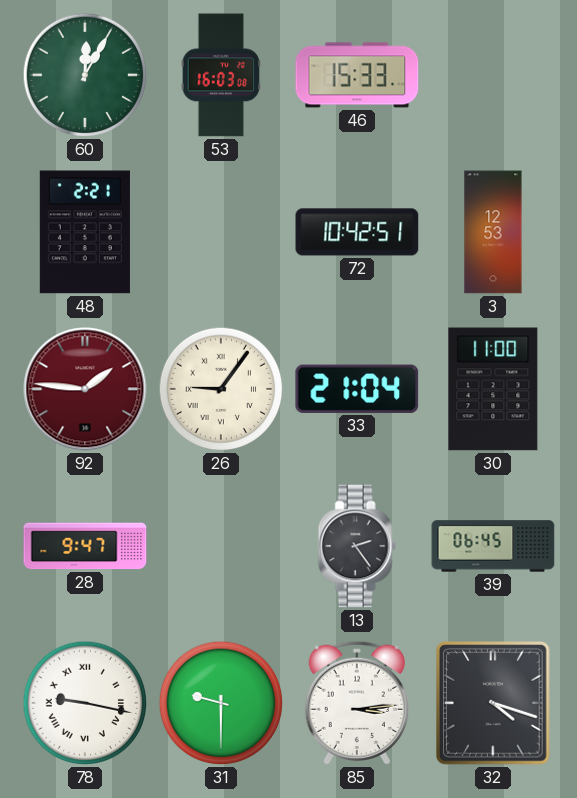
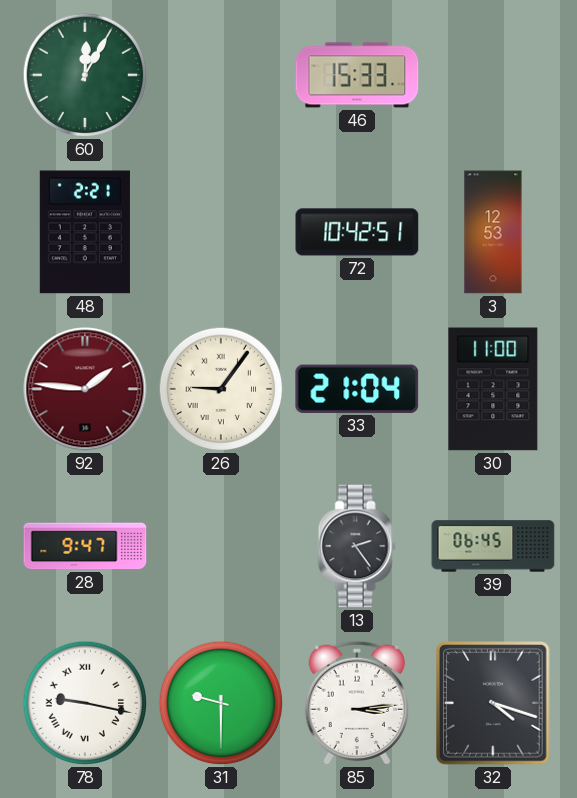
53: 16:03 -> none
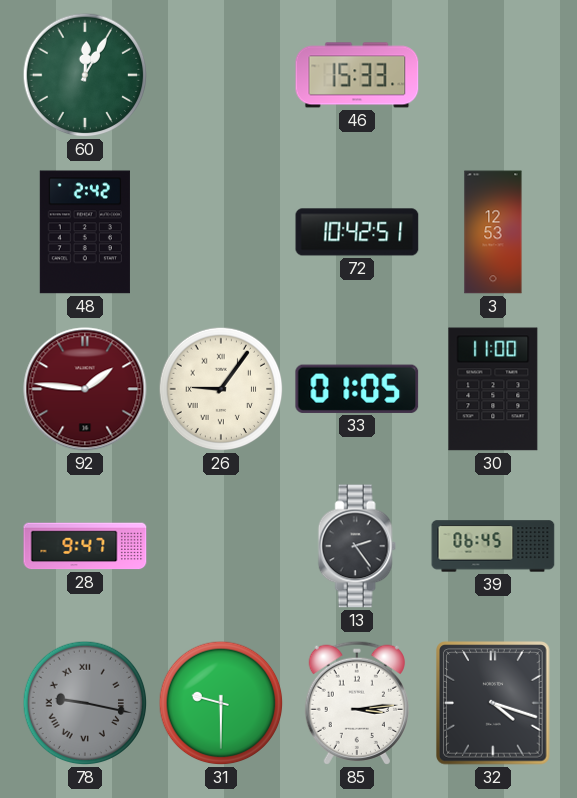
48: 2:21 -> 2:42
33: 21:04 -> 01:05
78 dial: white -> grey
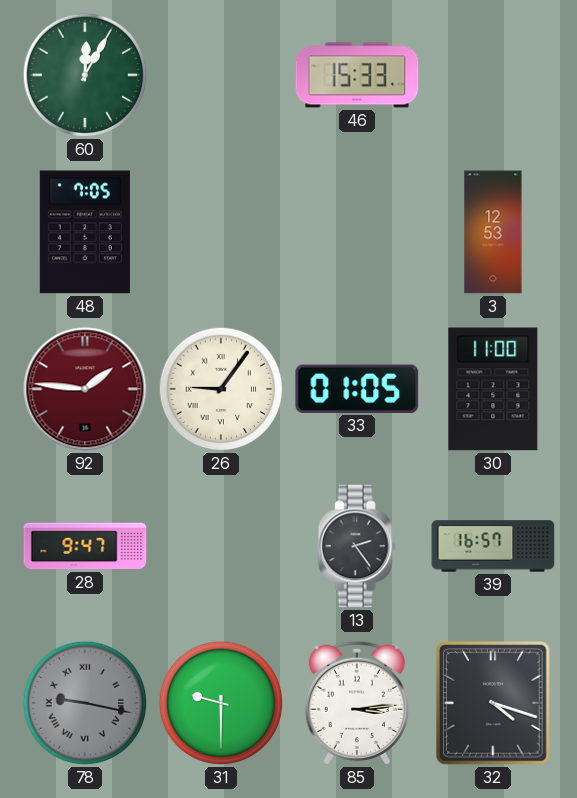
48: 2:42 -> 7:05
72: 10:42 -> none
39: 06:45 -> 16:57
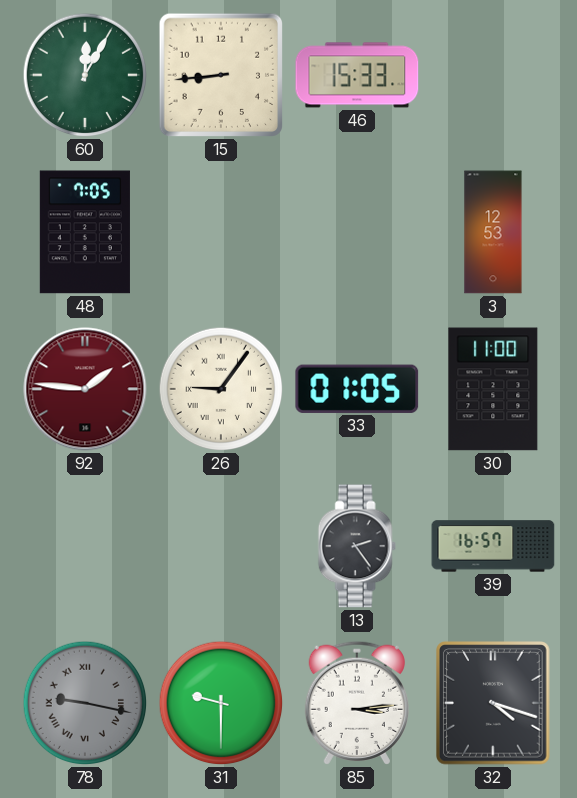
15: none -> 8:44
28: 9:47 -> none
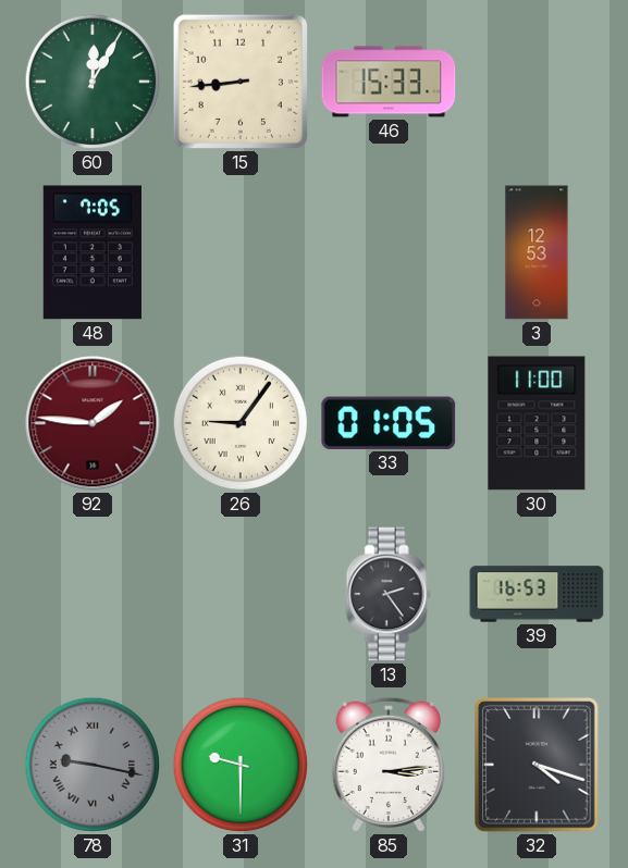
39: 16:57 -> 16:53
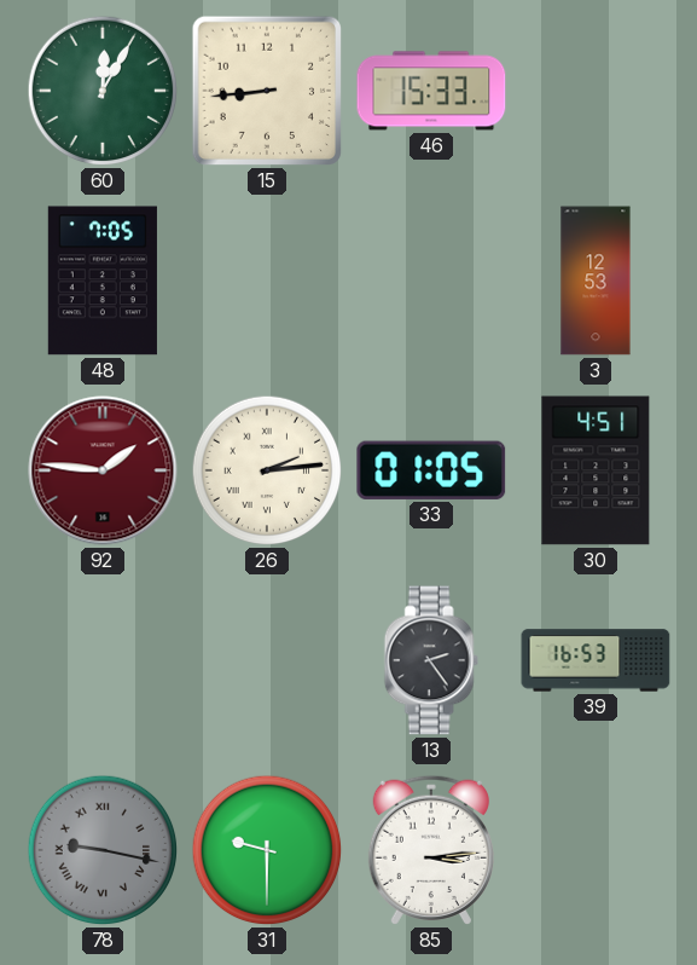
26: 9:06 -> 2:14
30: 11:00 -> 4:51
32: 4:18 -> none
